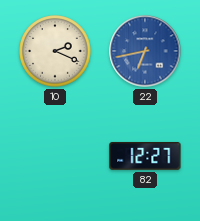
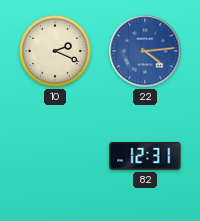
22: 6:43 -> 4:14
82: 12:27 -> 12:31
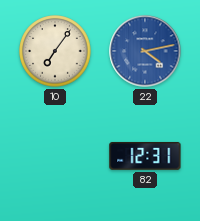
10: 2:19 -> 7:06
22: 4:14 -> 4:13
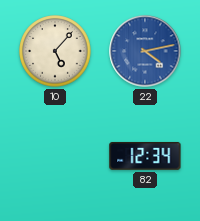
10: 7:06 -> 5:07
82: 12:31 -> 12:34
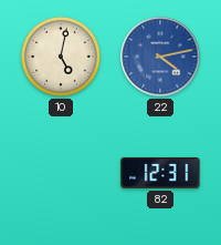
10: 5:07 -> 5:02
82: 12:34 -> 12:31
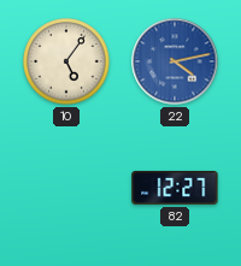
10: 5:02 -> 5:06
82: 12:31 -> 12:27
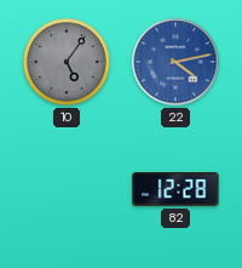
10 dial: cream -> grey
82: 12:27 -> 12:28
